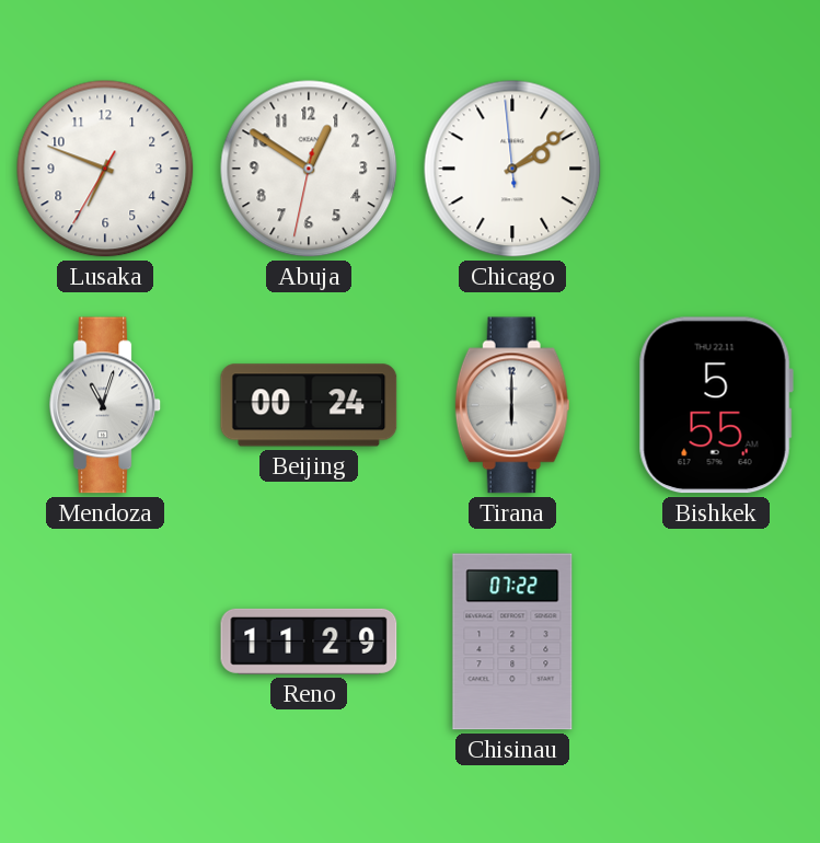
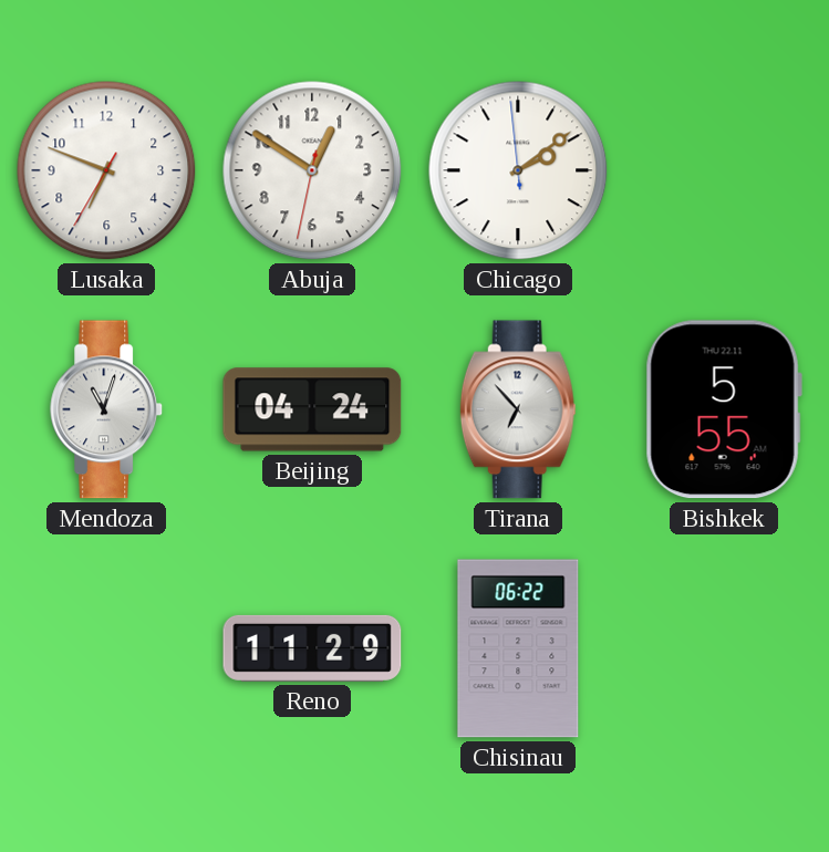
Beijing: 00:24 -> 04:24
Tirana: 6:00 -> 6:53
Chisinau: 07:22 -> 06:22
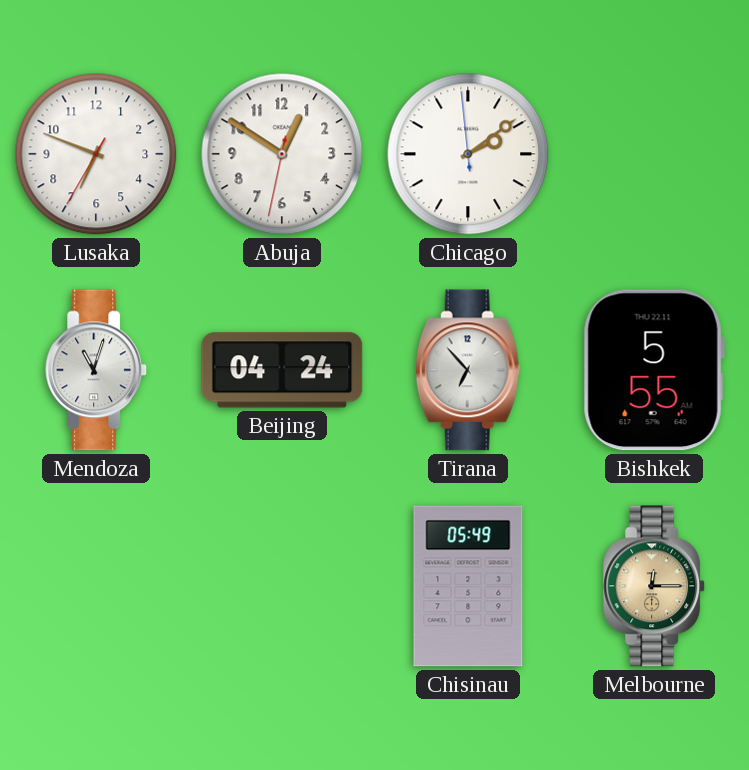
Reno: 11:29 -> none
Chisinau: 06:22 -> 05:49
Melbourne: none -> 12:15
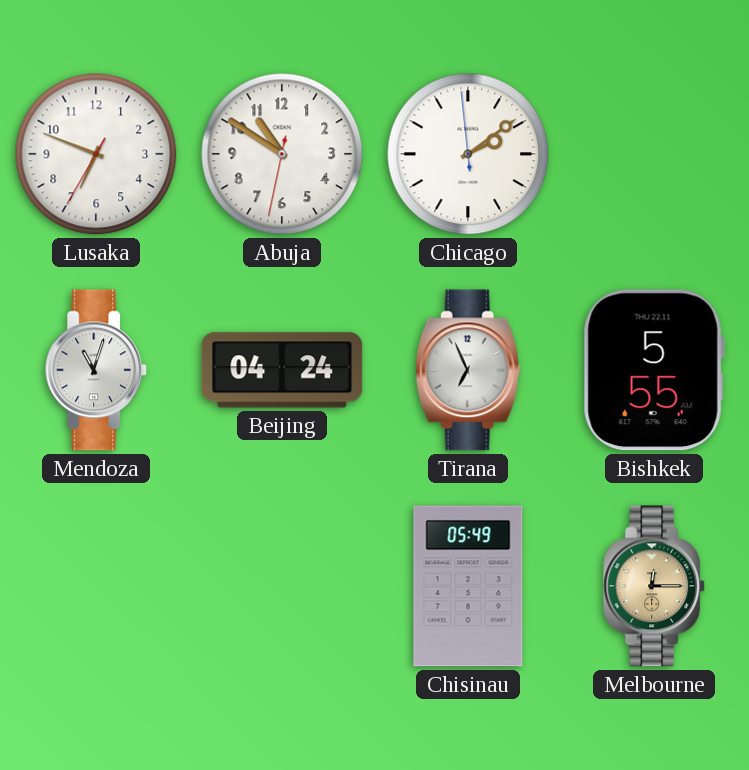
Abuja: 12:50 -> 10:50
Tirana: 6:53 -> 6:56
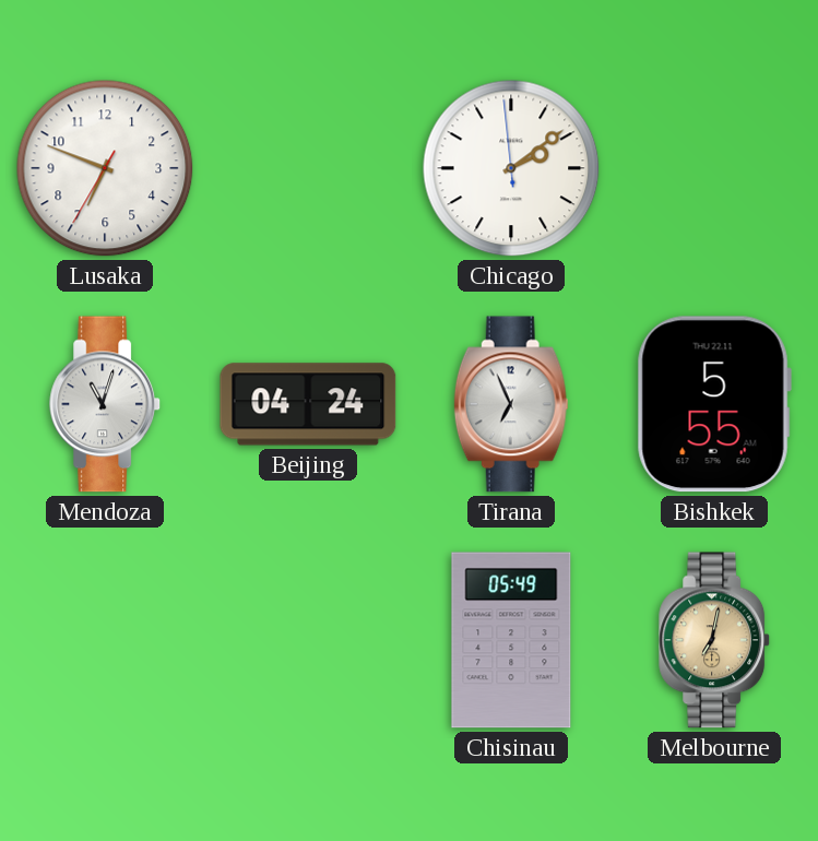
Abuja: 10:50 -> none
Melbourne: 12:15 -> 7:02
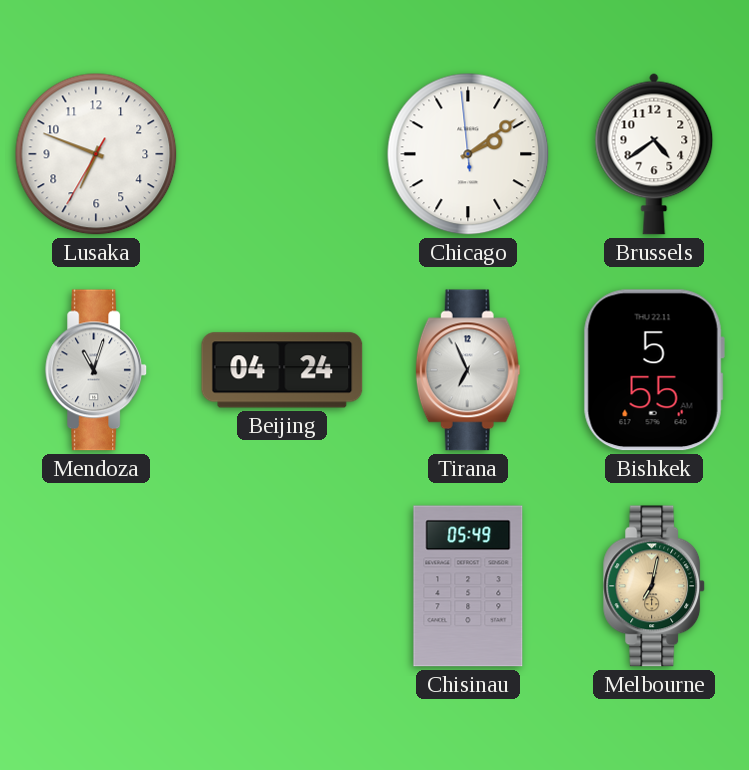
Brussels: none -> 4:39
